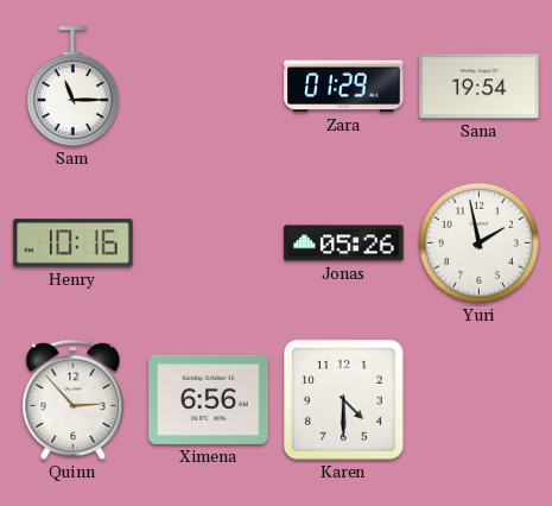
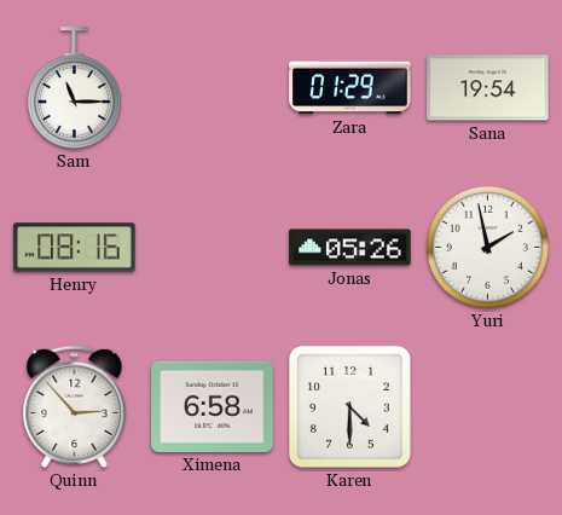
Henry: 10:16 -> 08:16
Ximena: 6:56 -> 6:58
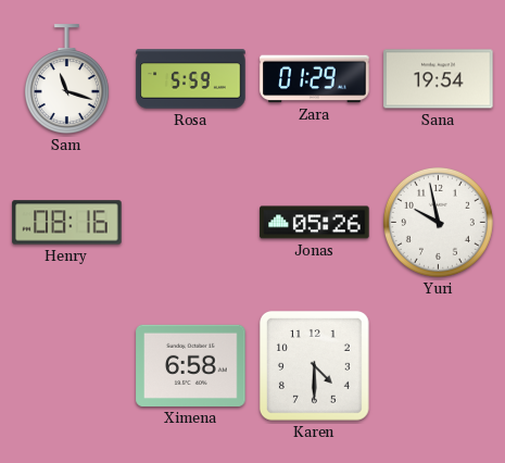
Sam: 11:15 -> 11:18
Rosa: none -> 5:59
Yuri: 1:58 -> 9:58
Quinn: 2:53 -> none
